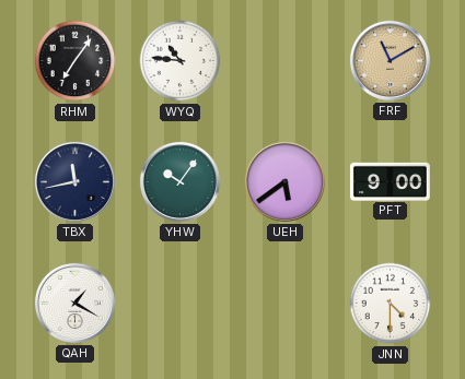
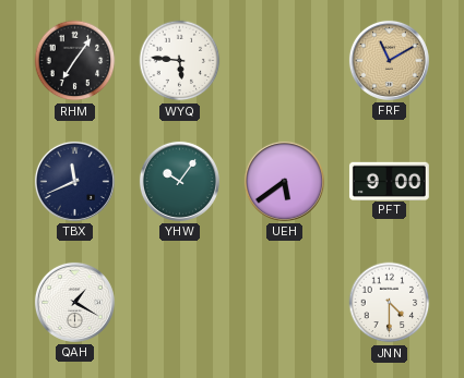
WYQ: 10:46 -> 5:46
TBX: 11:43 -> 11:41
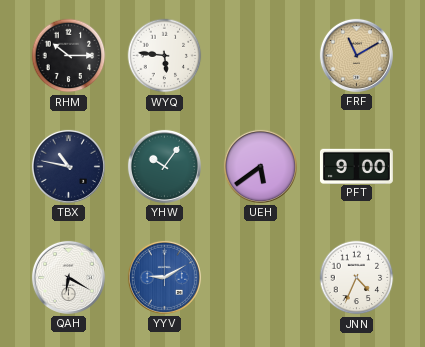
RHM: 7:06 -> 10:15
TBX: 11:41 -> 10:47
QAH: 1:20 -> 6:20
YYV: none -> 9:10
JNN: 4:30 -> 4:34
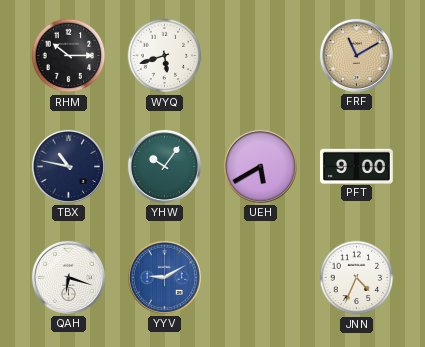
WYQ: 5:46 -> 5:42
UEH: 5:39 -> 5:40
QAH: 6:20 -> 6:18
